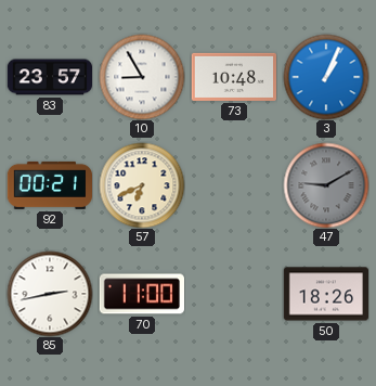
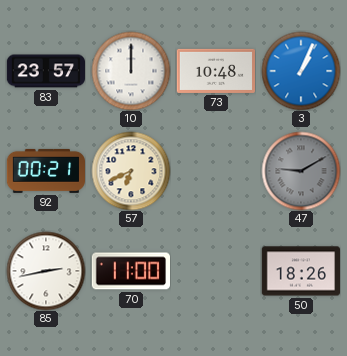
10: 8:55 -> 12:00
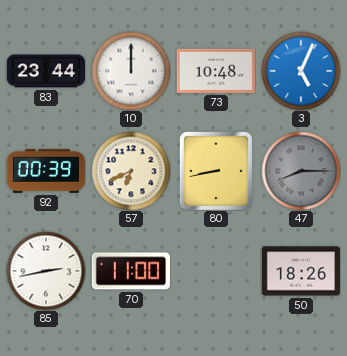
83: 23:57 -> 23:44
3: 1:04 -> 5:04
92: 00:21 -> 00:39
80: none -> 8:43
47: 9:10 -> 8:15
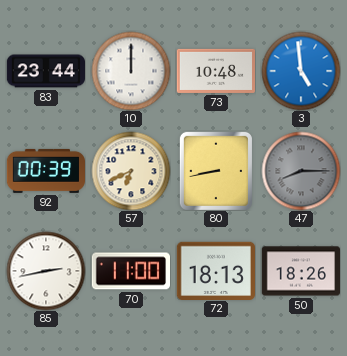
3: 5:04 -> 4:59
72: none -> 18:13
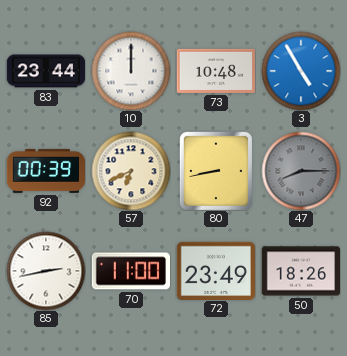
3: 4:59 -> 4:55
72: 18:13 -> 23:49
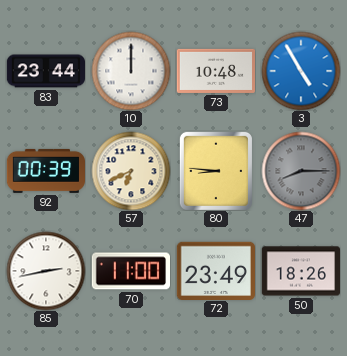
80: 8:43 -> 8:46
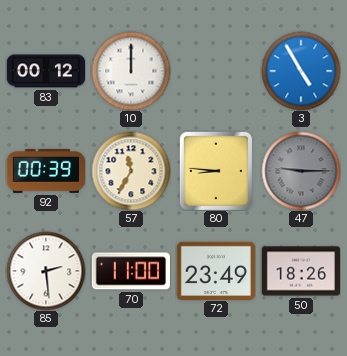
83: 23:44 -> 00:12
73: 10:48 -> none
57: 6:41 -> 11:35
47: 8:15 -> 9:15
85: 2:43 -> 2:29
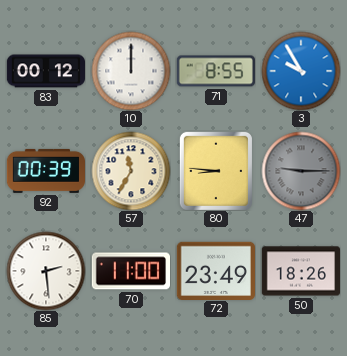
71: none -> 8:55
3: 4:55 -> 9:55
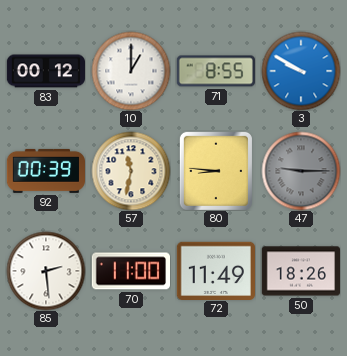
10: 12:00 -> 1:00
3: 9:55 -> 9:50
57: 11:35 -> 11:32
72: 23:49 -> 11:49
